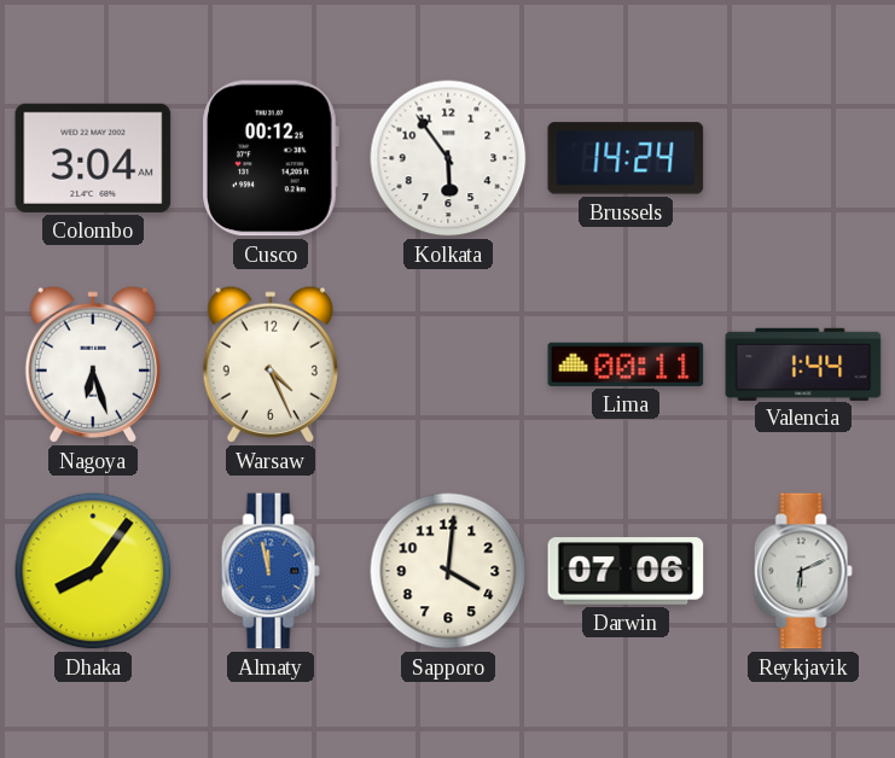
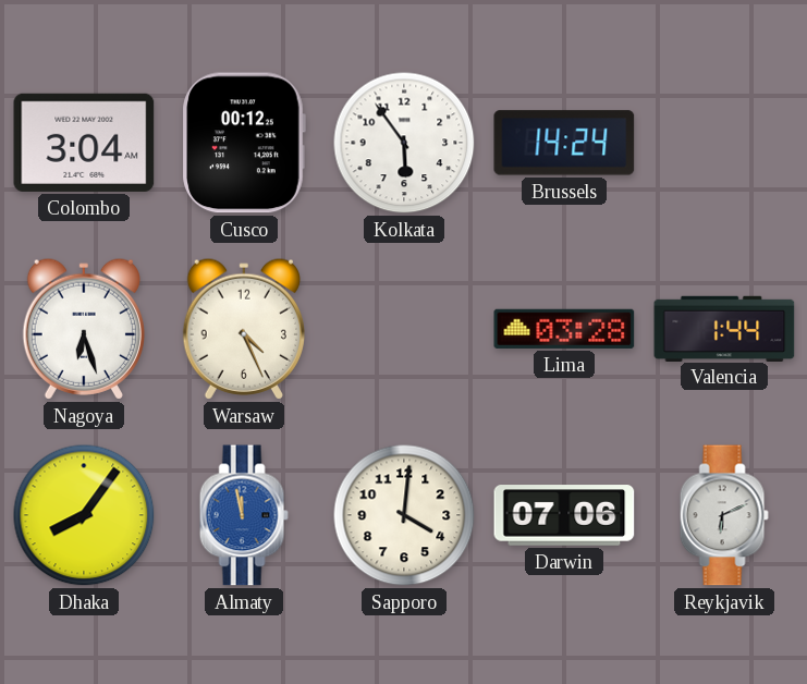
Lima: 00:11 -> 03:28
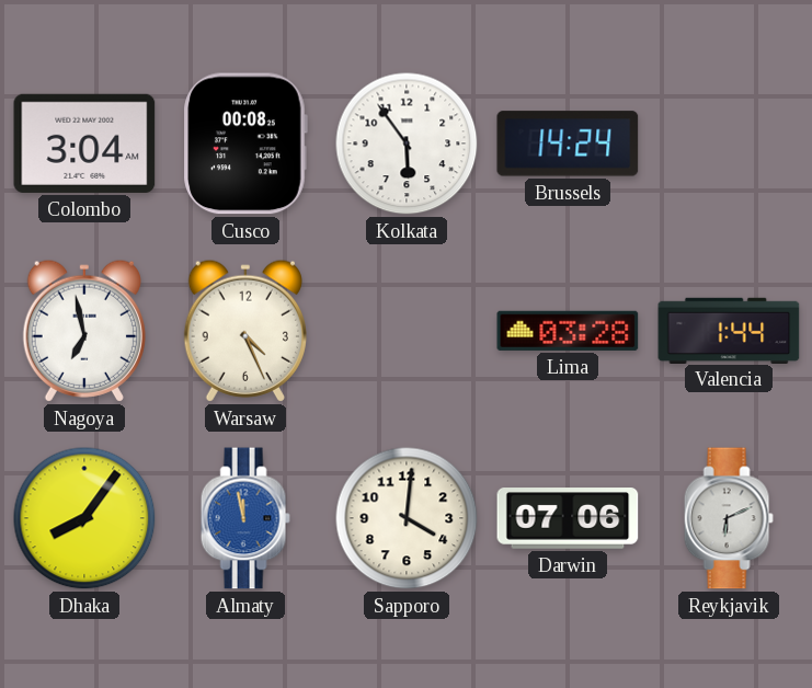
Cusco: 00:12 -> 00:08
Nagoya: 6:27 -> 6:58
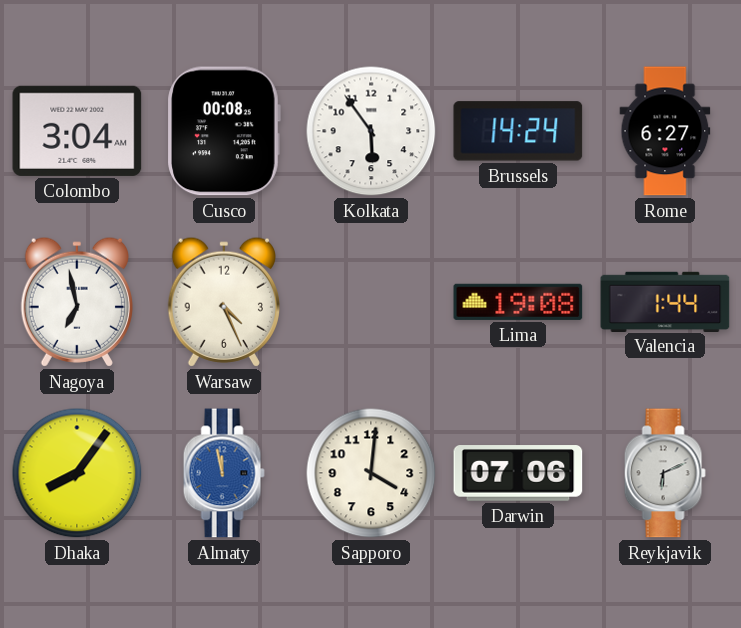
Rome: none -> 6:27
Lima: 03:28 -> 19:08
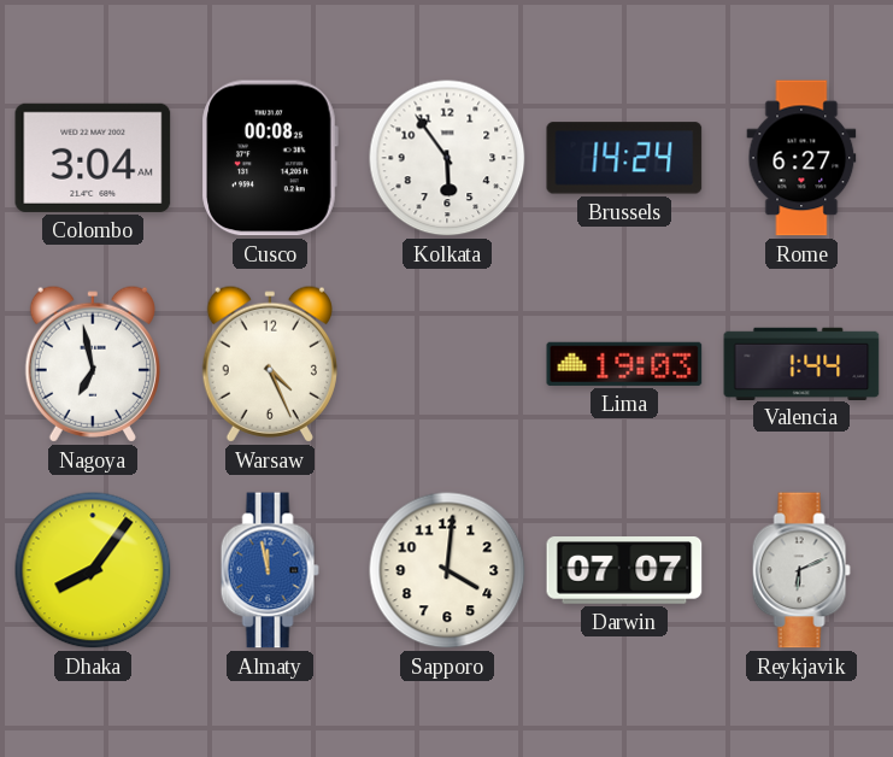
Lima: 19:08 -> 19:03
Darwin: 07:06 -> 07:07
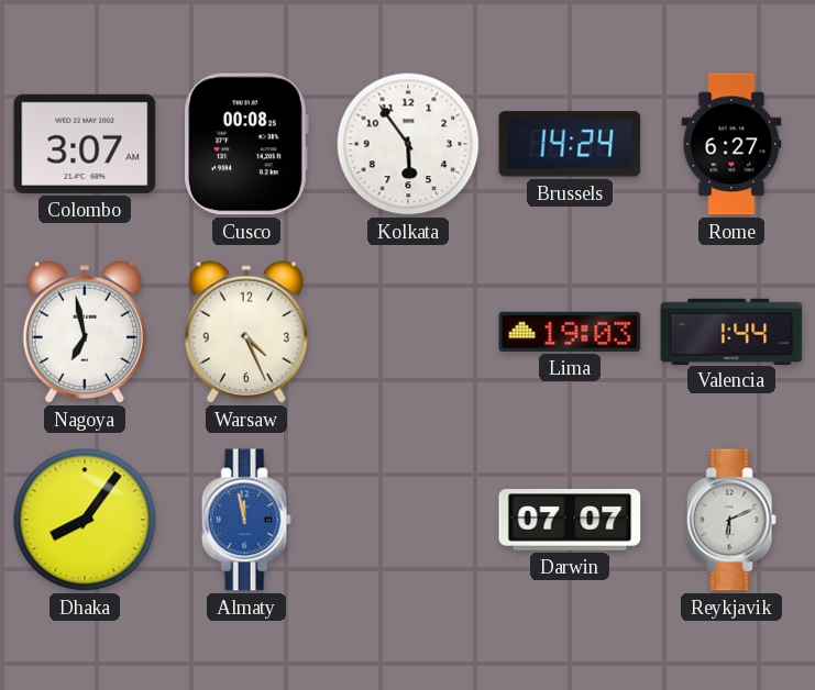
Colombo: 3:04 -> 3:07
Sapporo: 4:01 -> none
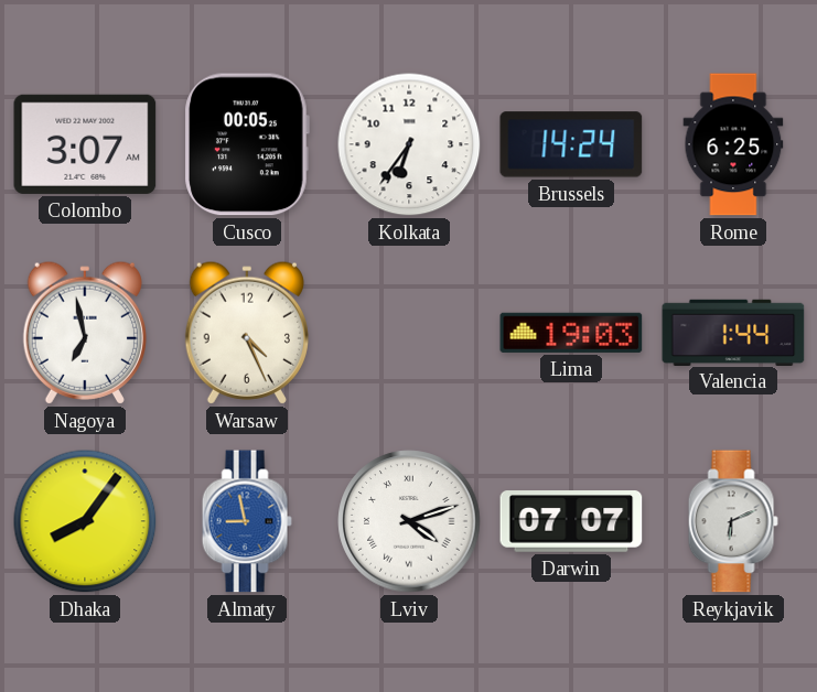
Cusco: 00:08 -> 00:05
Kolkata: 5:54 -> 6:36
Rome: 6:27 -> 6:25
Almaty: 11:58 -> 8:58
Lviv: none -> 4:12
